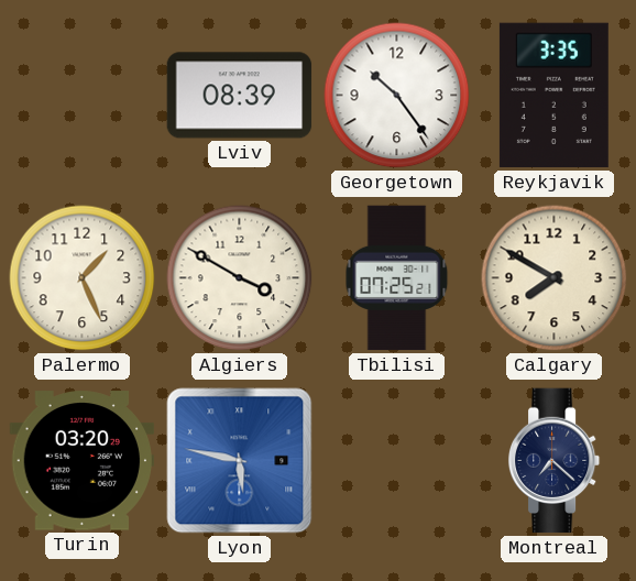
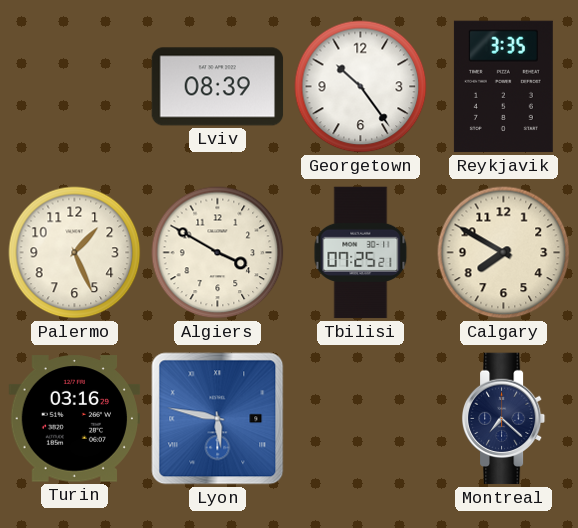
Turin: 03:20 -> 03:16
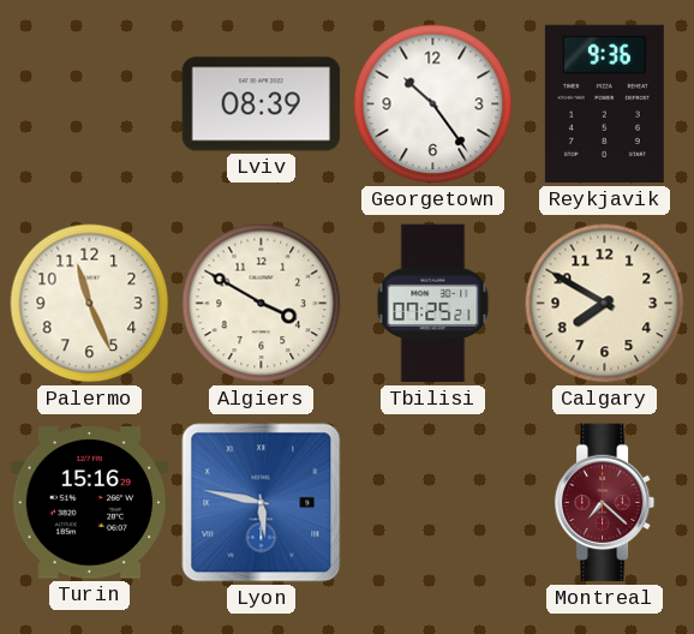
Reykjavik: 3:35 -> 9:36
Palermo: 1:26 -> 11:26
Turin: 03:16 -> 15:16
Montreal dial: navy -> burgundy
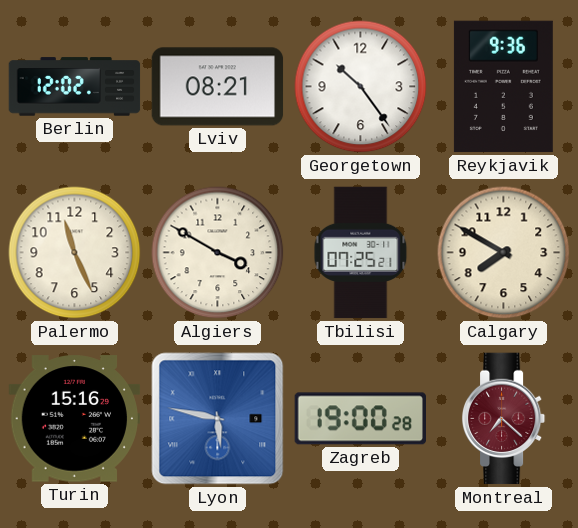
Berlin: none -> 12:02
Lviv: 08:39 -> 08:21
Zagreb: none -> 19:00
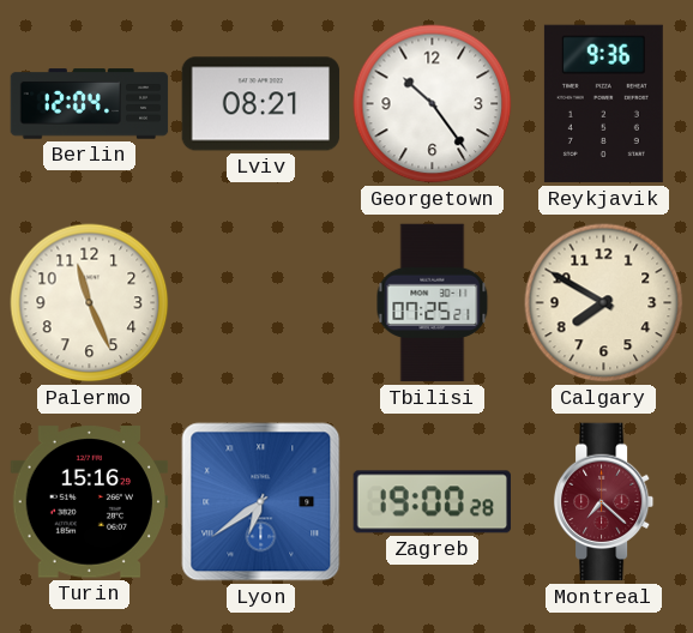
Berlin: 12:02 -> 12:04
Algiers: 3:50 -> none
Lyon: 5:47 -> 6:39
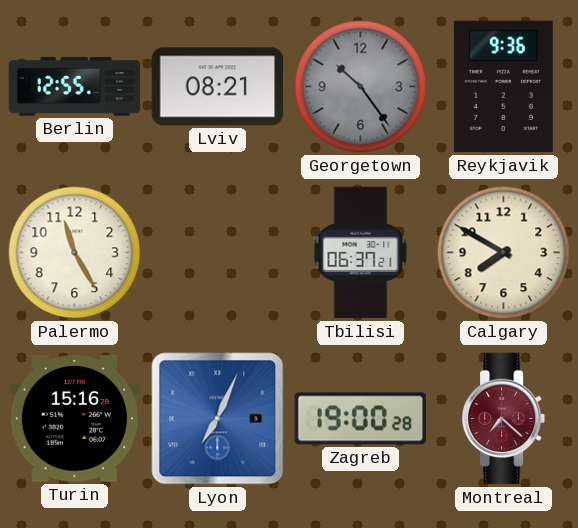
Berlin: 12:04 -> 12:55
Georgetown dial: white -> grey
Palermo: 11:26 -> 11:25
Tbilisi: 07:25 -> 06:37
Lyon: 6:39 -> 7:04
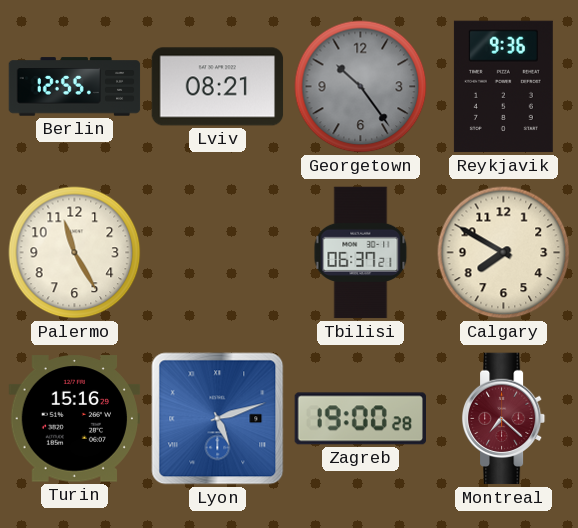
Lyon: 7:04 -> 5:12
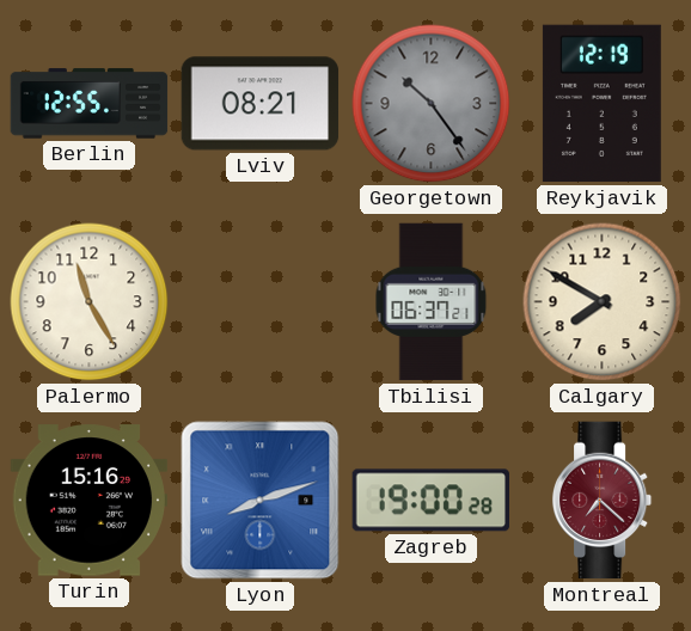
Reykjavik: 9:36 -> 12:19
Lyon: 5:12 -> 8:12
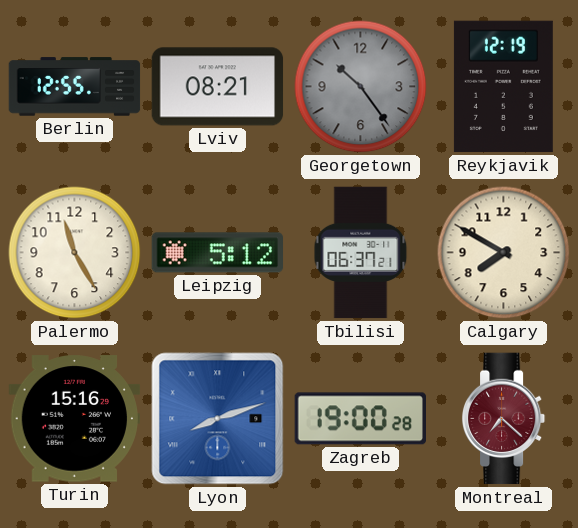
Leipzig: none -> 5:12
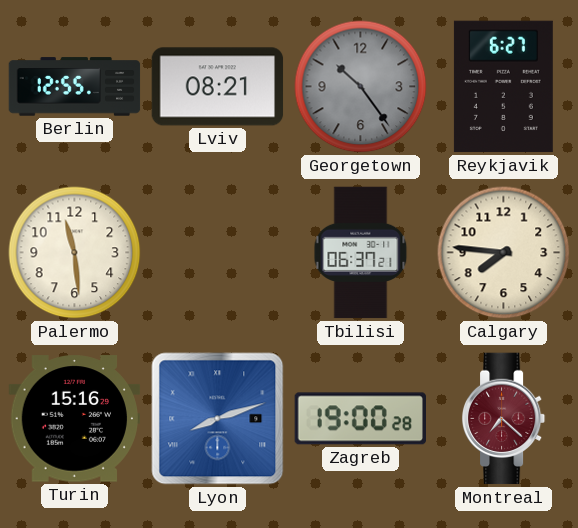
Reykjavik: 12:19 -> 6:27
Palermo: 11:25 -> 11:29
Leipzig: 5:12 -> none
Calgary: 7:50 -> 7:46
